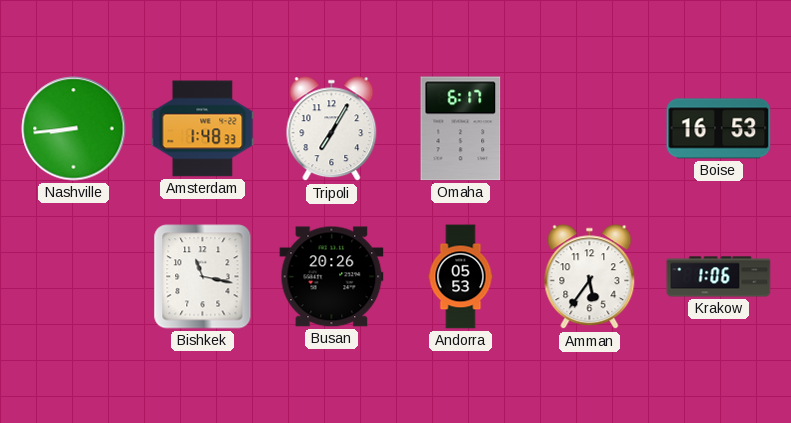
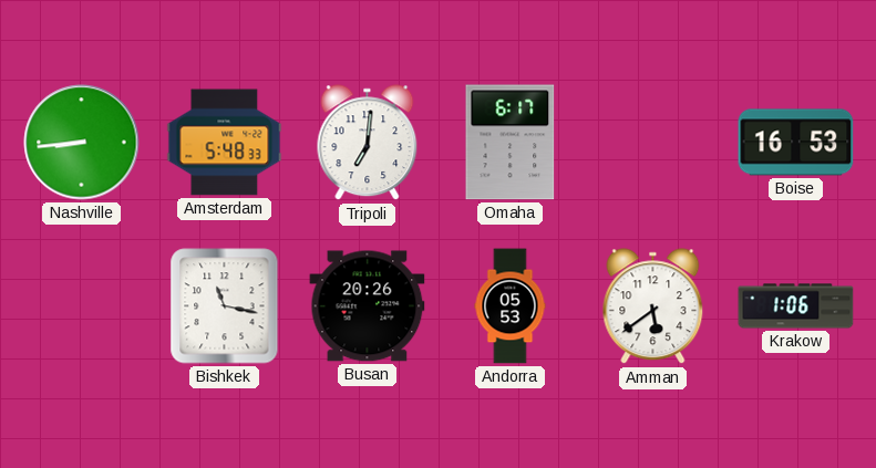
Amsterdam: 1:48 -> 5:48
Tripoli: 7:05 -> 7:01
Amman: 5:36 -> 5:39
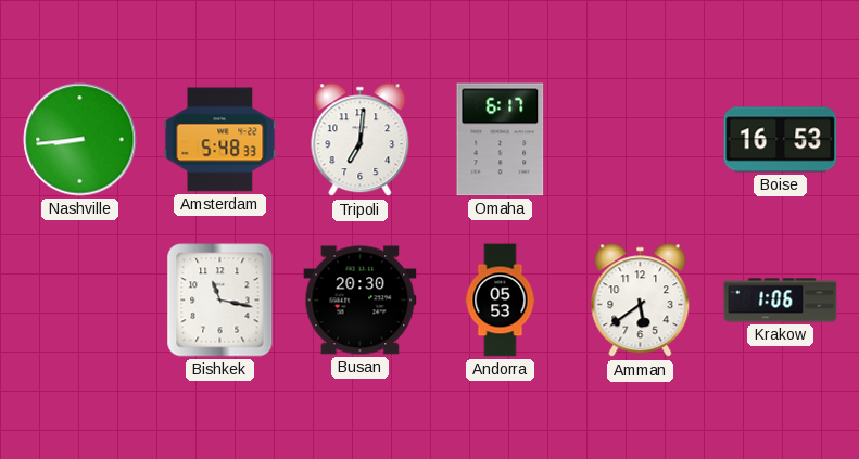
Busan: 20:26 -> 20:30
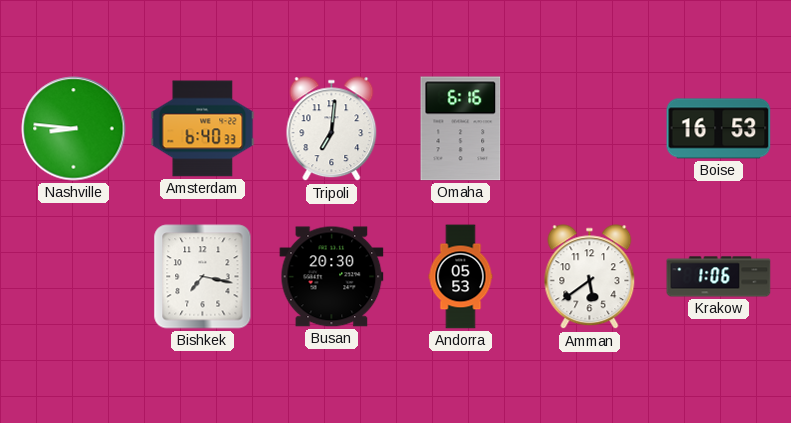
Nashville: 8:44 -> 8:46
Amsterdam: 5:48 -> 6:40
Omaha: 6:17 -> 6:16
Bishkek: 11:17 -> 7:17
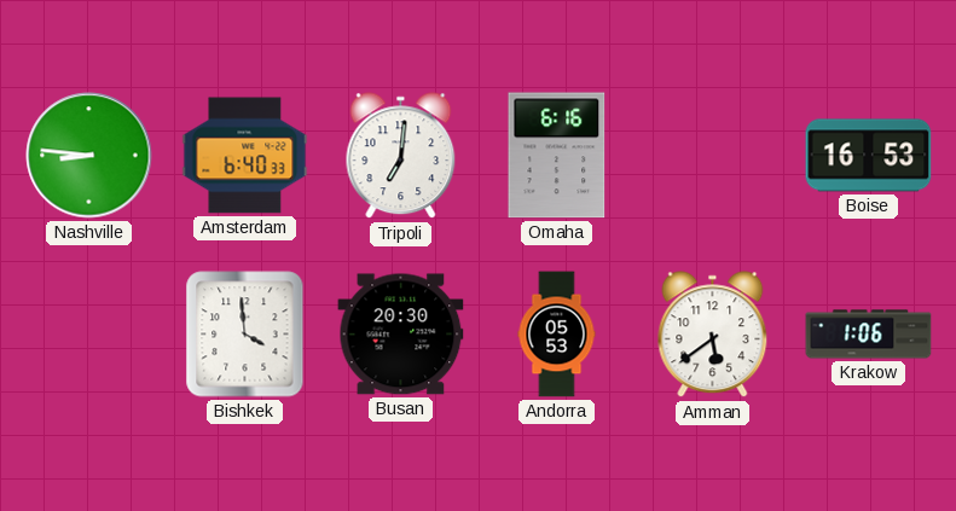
Bishkek: 7:17 -> 3:59
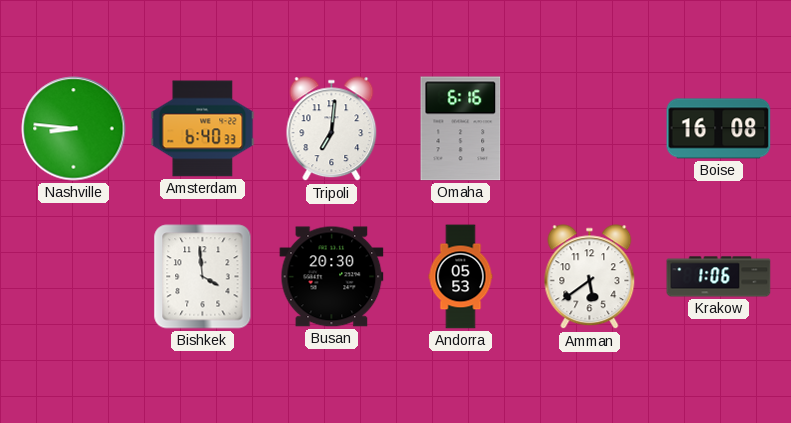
Boise: 16:53 -> 16:08
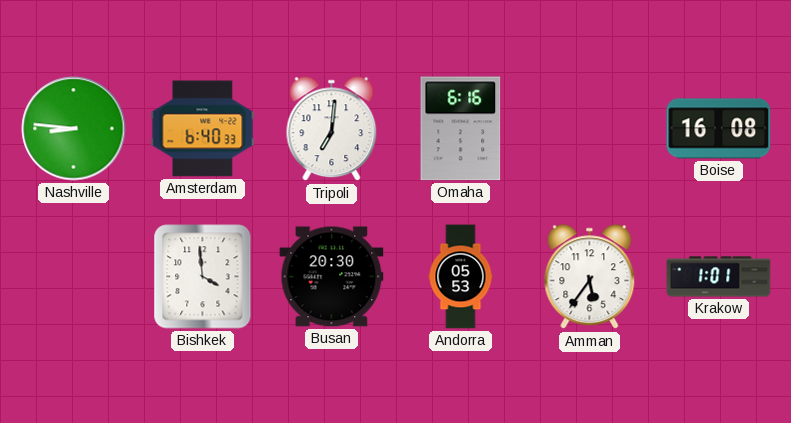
Amman: 5:39 -> 5:36
Krakow: 1:06 -> 1:01
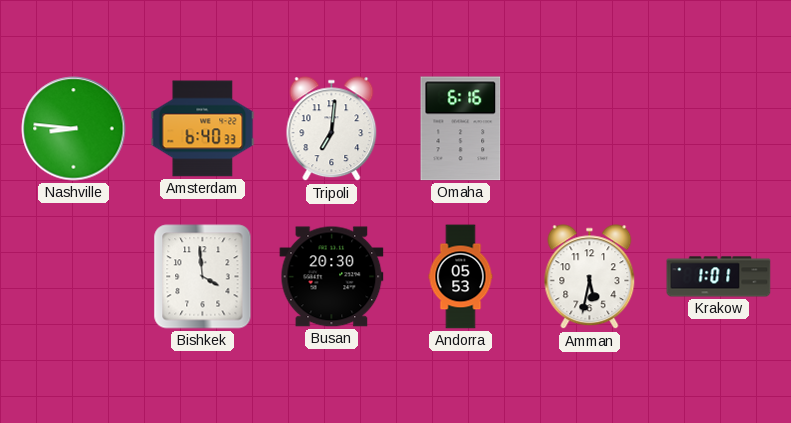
Boise: 16:08 -> none
Amman: 5:36 -> 5:32
